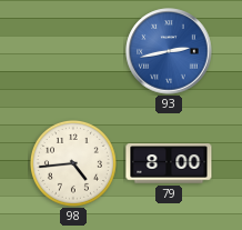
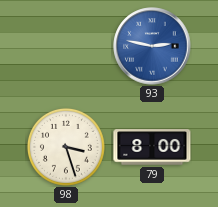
93: 2:43 -> 2:47
98: 4:44 -> 3:27
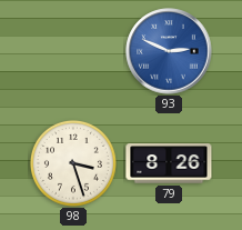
93: 2:47 -> 2:49
79: 8:00 -> 8:26
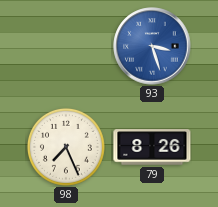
93: 2:49 -> 3:27
98: 3:27 -> 7:26
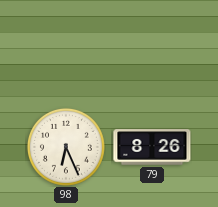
93: 3:27 -> none
98: 7:26 -> 6:26
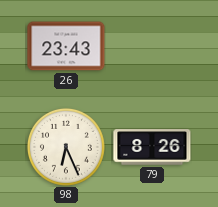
26: none -> 23:43
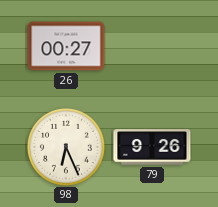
26: 23:43 -> 00:27
79: 8:26 -> 9:26
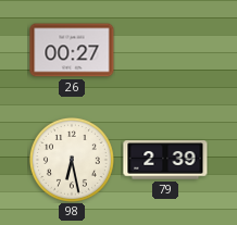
98: 6:26 -> 6:28
79: 9:26 -> 2:39
